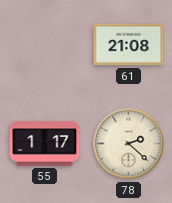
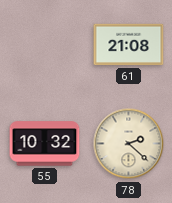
55: 1:17 -> 10:32
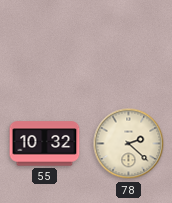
61: 21:08 -> none
